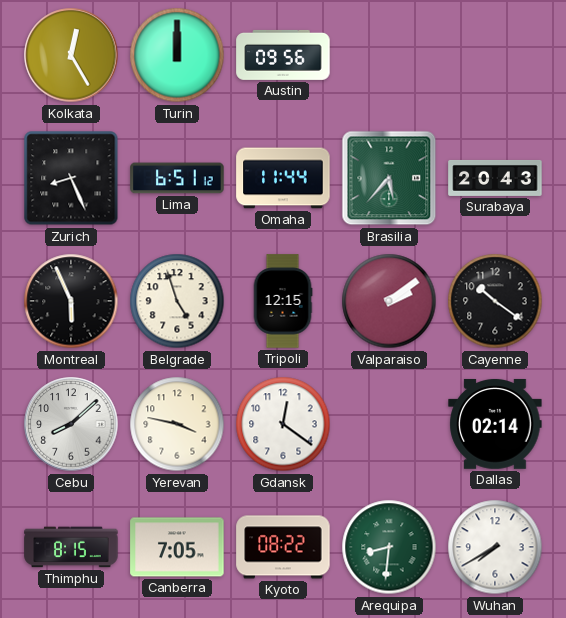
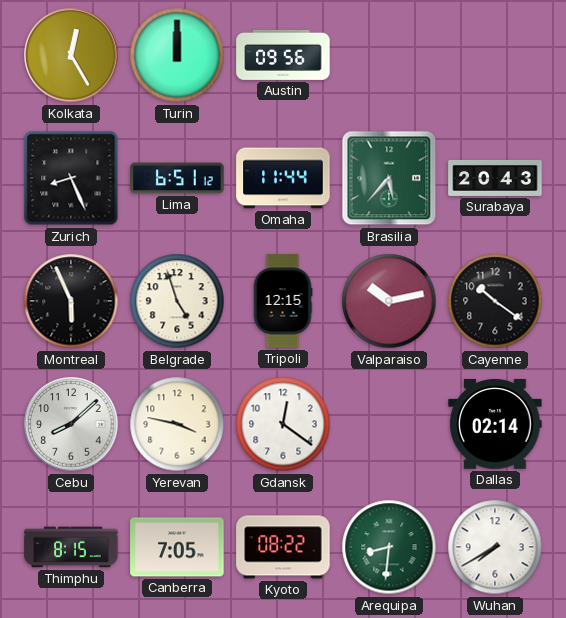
Valparaiso: 2:09 -> 10:13
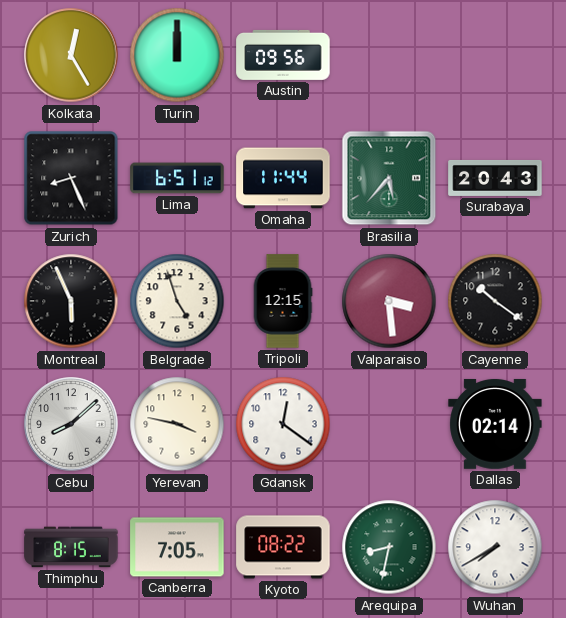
Valparaiso: 10:13 -> 3:29
Arequipa: 8:31 -> 8:32
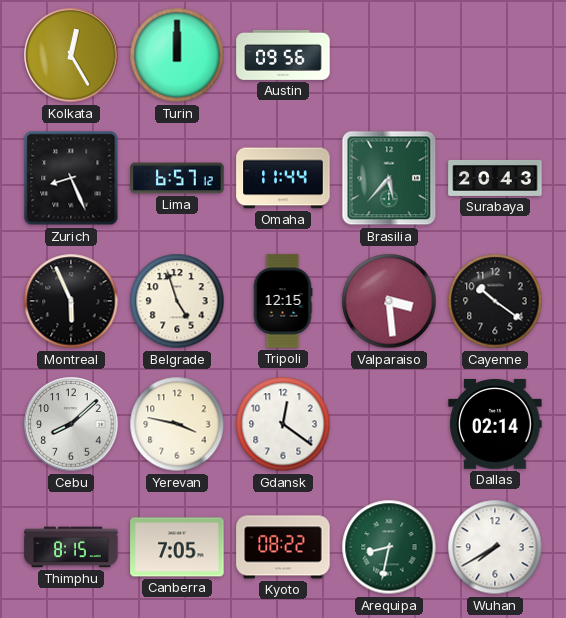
Lima: 6:51 -> 6:57
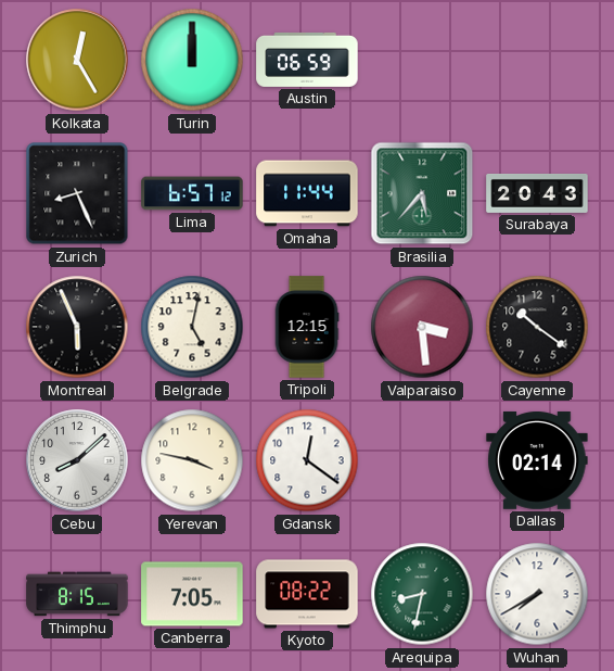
Austin: 09:56 -> 06:59
Belgrade: 4:57 -> 5:02
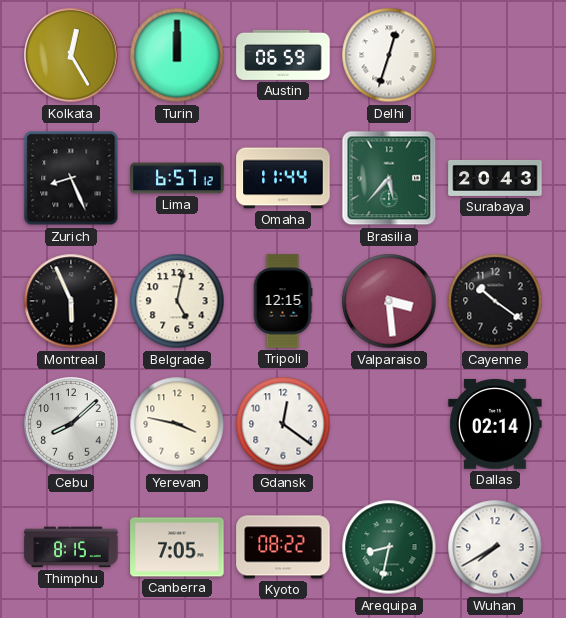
Delhi: none -> 12:33
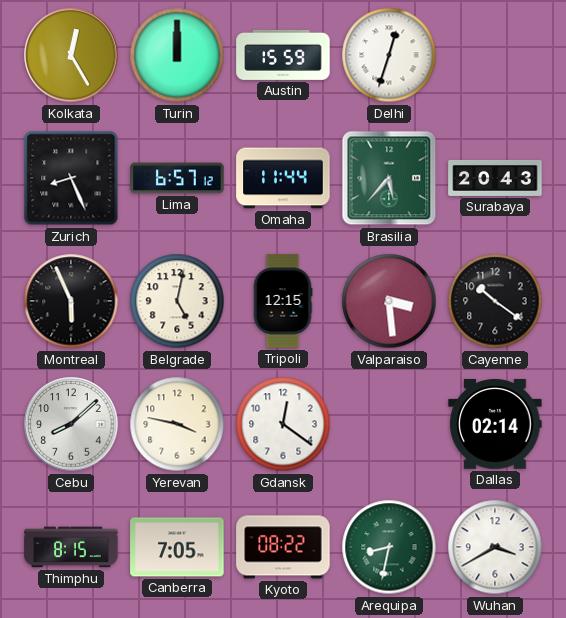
Austin: 06:59 -> 15:59
Wuhan: 7:40 -> 3:40
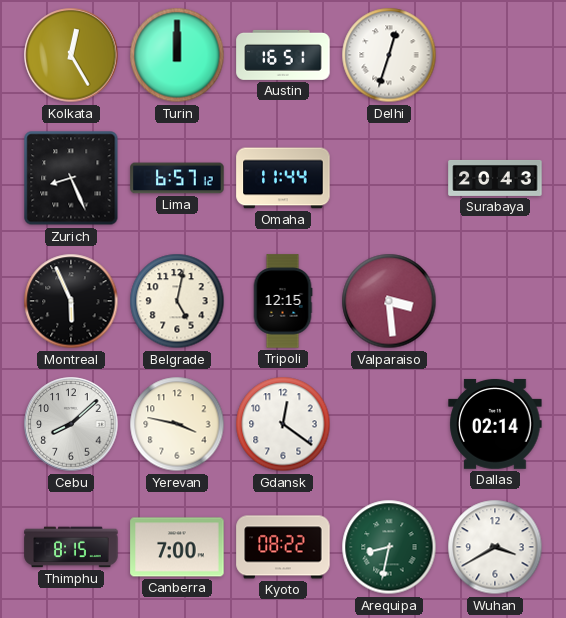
Austin: 15:59 -> 16:51
Brasilia: 5:37 -> none
Cayenne: 10:21 -> none
Canberra: 7:05 -> 7:00
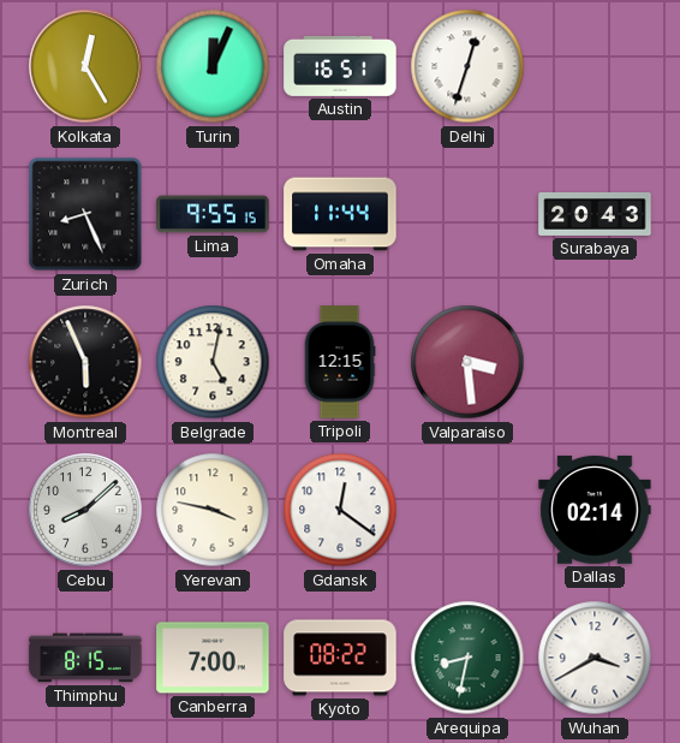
Turin: 12:00 -> 12:04
Lima: 6:57 -> 9:55
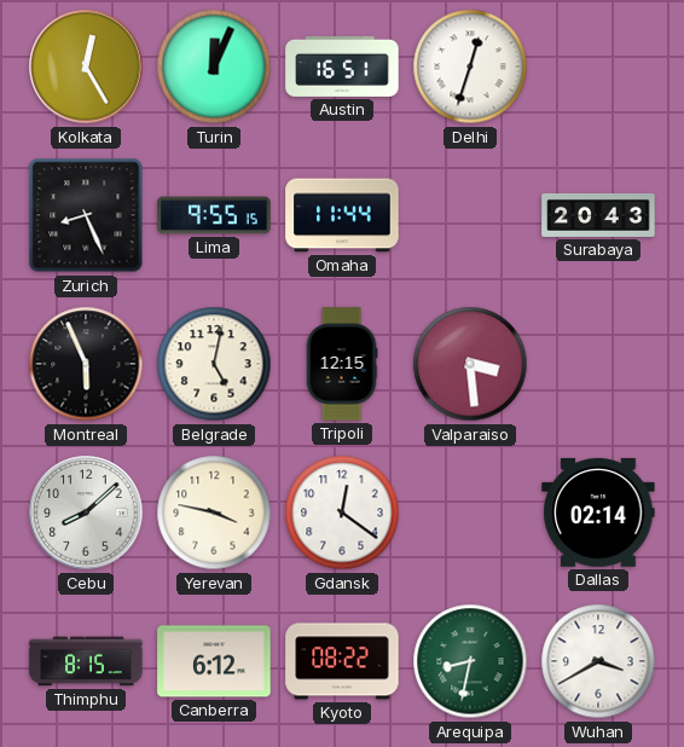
Canberra: 7:00 -> 6:12
